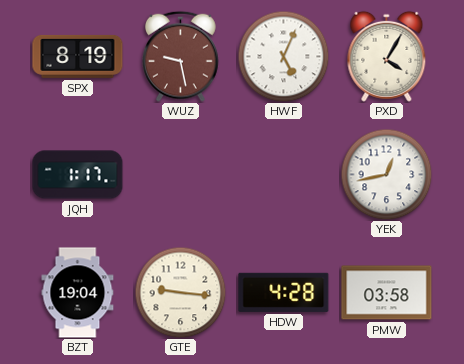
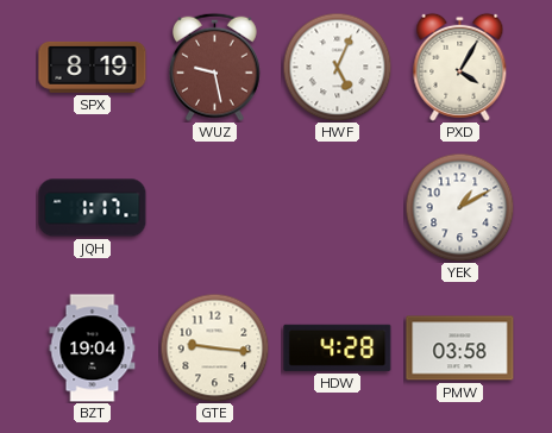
YEK: 12:43 -> 1:10
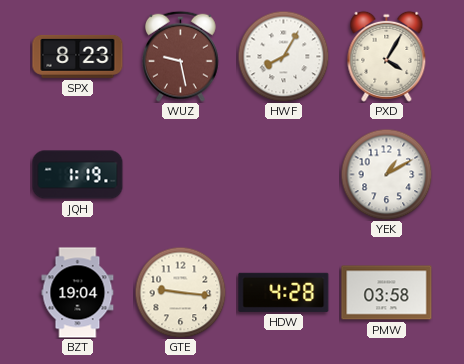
SPX: 8:19 -> 8:23
HWF: 5:04 -> 8:05
JQH: 1:17 -> 1:19
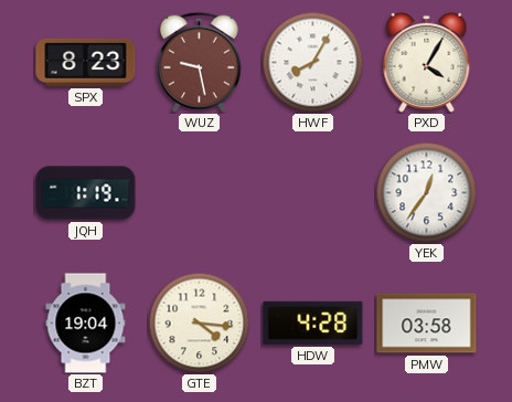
YEK: 1:10 -> 12:36
GTE: 9:16 -> 4:16
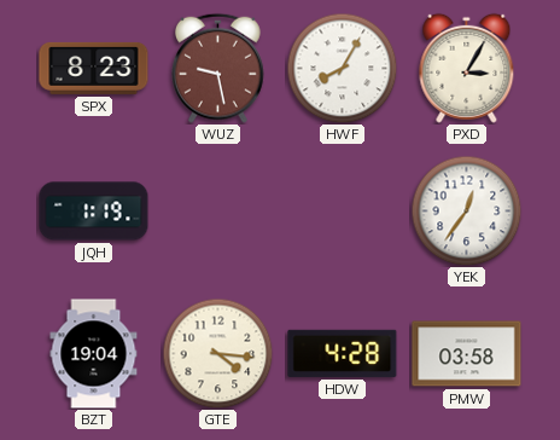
PXD: 4:05 -> 3:05
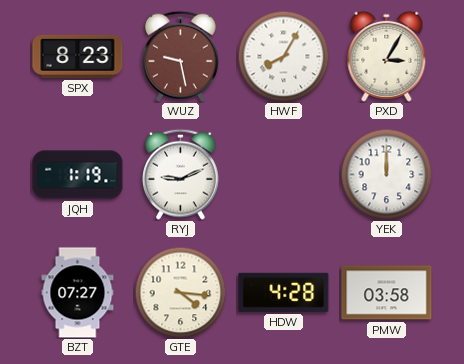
RYJ: none -> 9:11
YEK: 12:36 -> 12:00
BZT: 19:04 -> 07:27
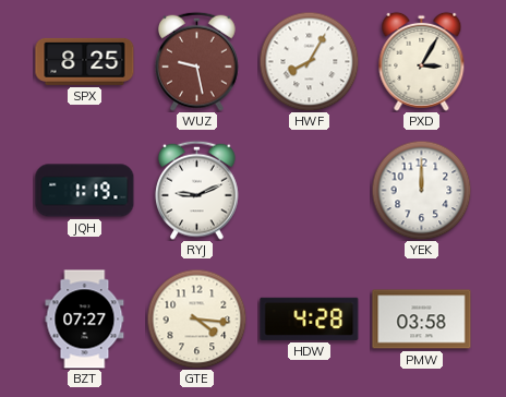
SPX: 8:23 -> 8:25
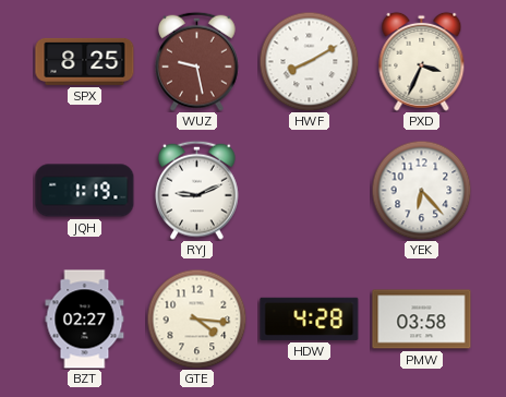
HWF: 8:05 -> 8:10
PXD: 3:05 -> 3:34
YEK: 12:00 -> 6:23
BZT: 07:27 -> 02:27
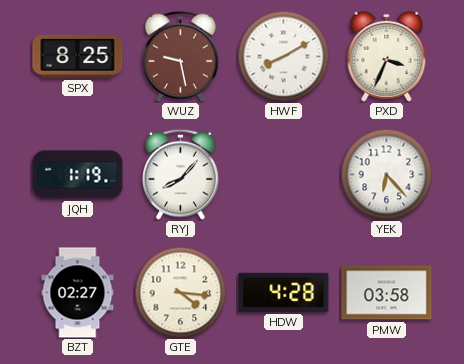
RYJ: 9:11 -> 8:07
